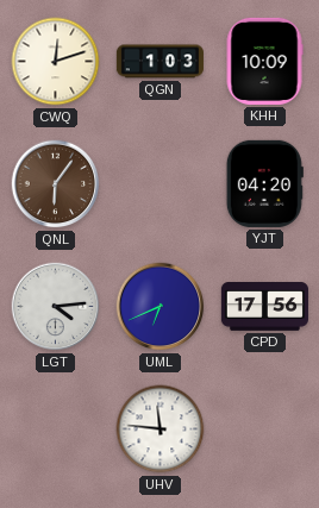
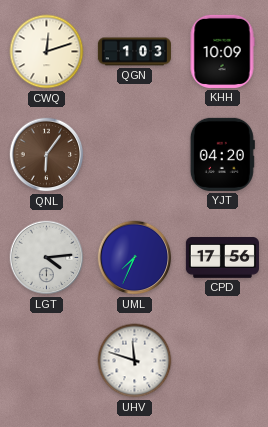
UML: 6:41 -> 7:34
UHV: 11:46 -> 11:48
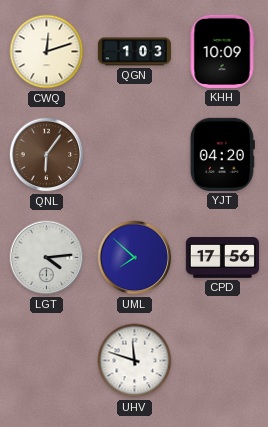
UML: 7:34 -> 7:52
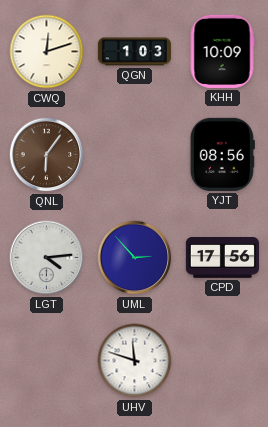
YJT: 04:20 -> 08:56
UML: 7:52 -> 2:53
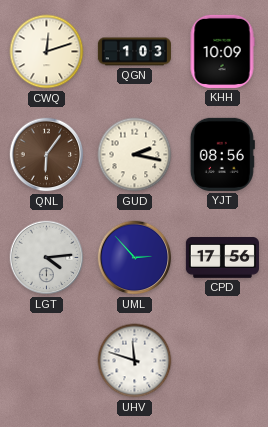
GUD: none -> 2:17
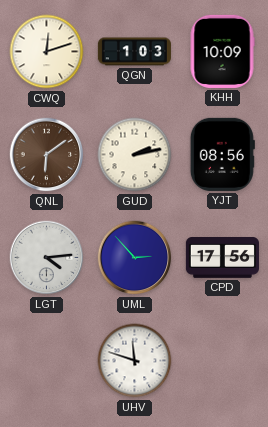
QNL: 6:06 -> 6:09
GUD: 2:17 -> 2:13
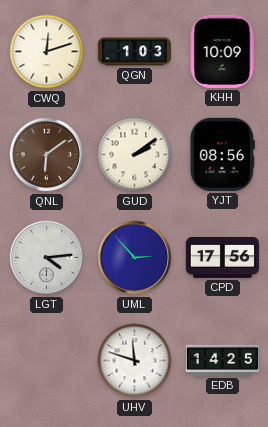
GUD: 2:13 -> 2:09
EDB: none -> 14:25
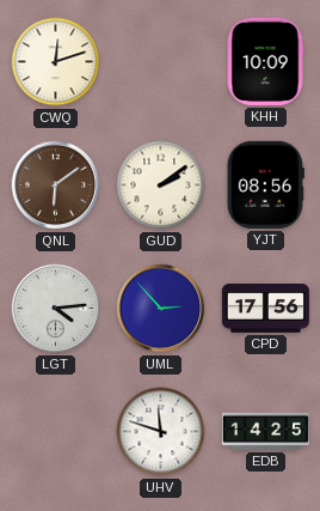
QGN: 1:03 -> none
